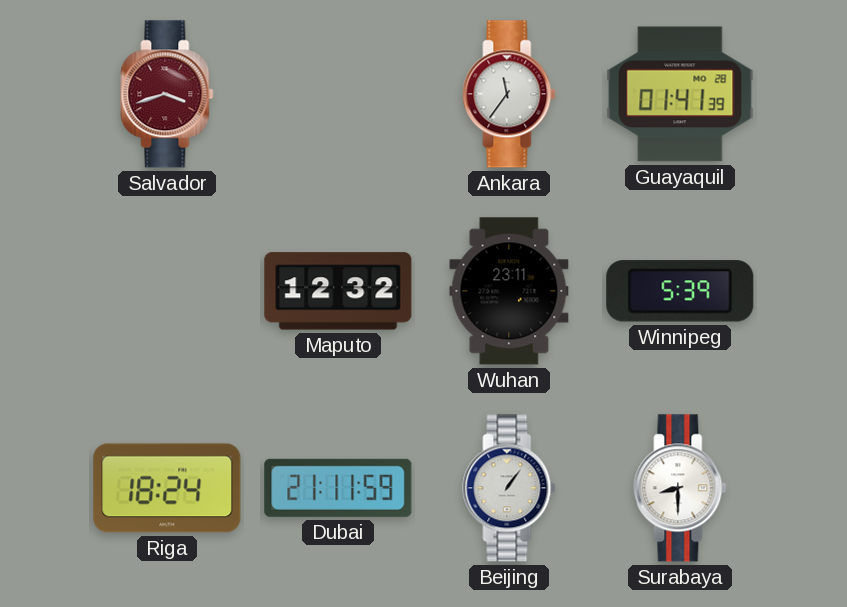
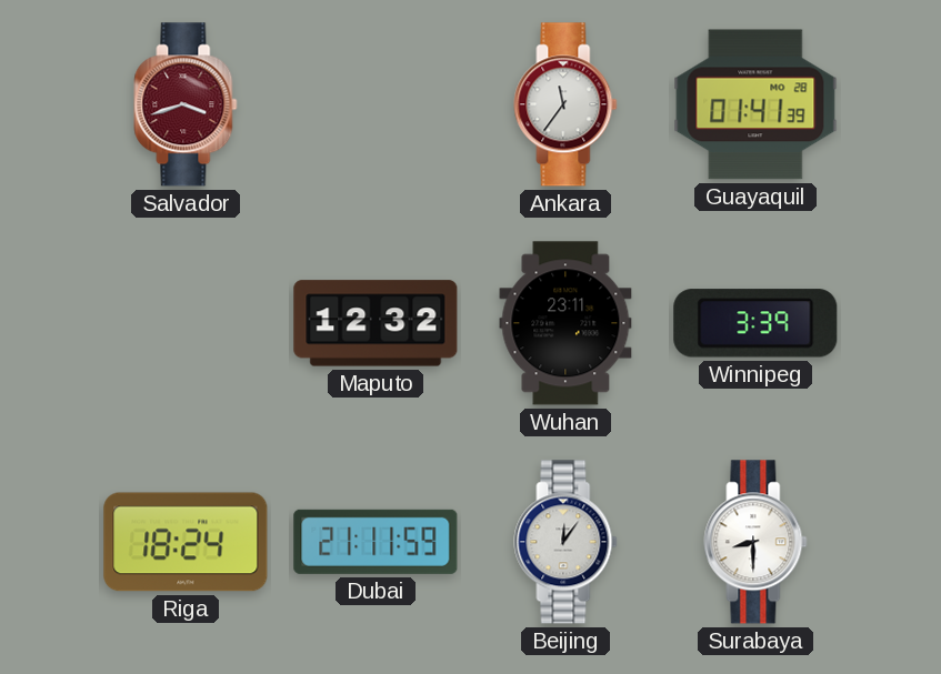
Winnipeg: 5:39 -> 3:39
Beijing: 1:06 -> 12:06
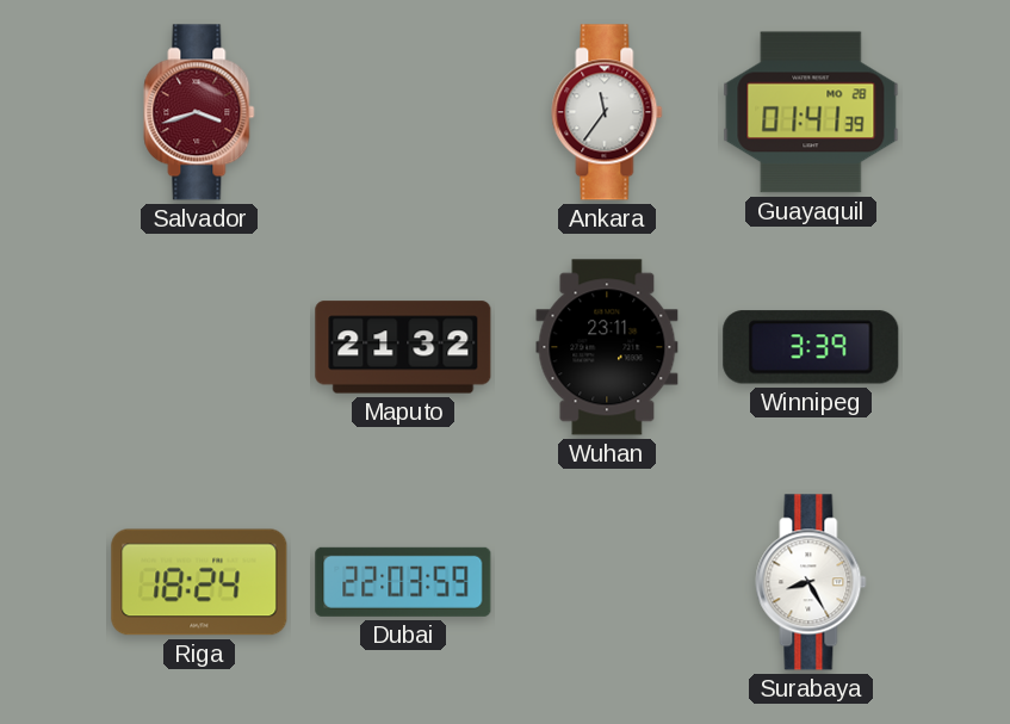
Maputo: 12:32 -> 21:32
Dubai: 21:11 -> 22:03
Beijing: 12:06 -> none
Surabaya: 8:30 -> 8:25
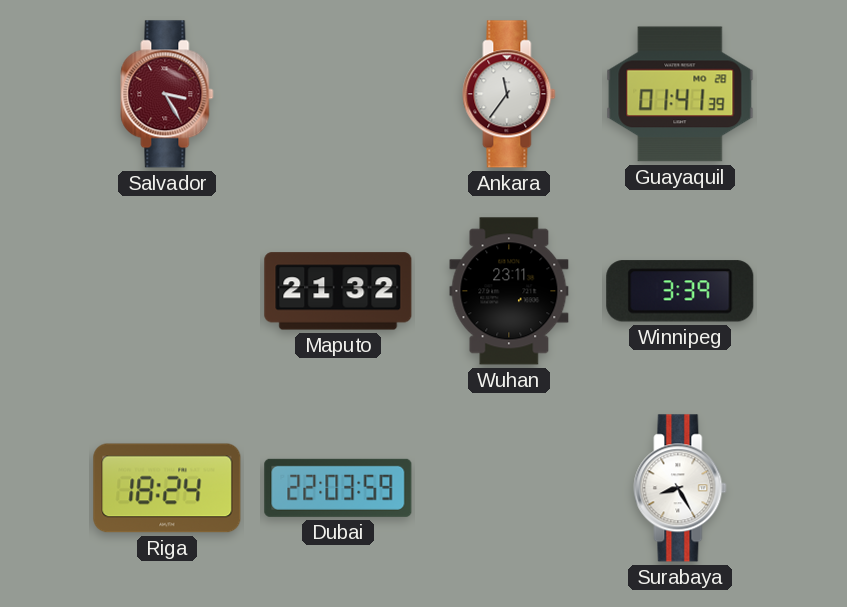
Salvador: 3:42 -> 3:25
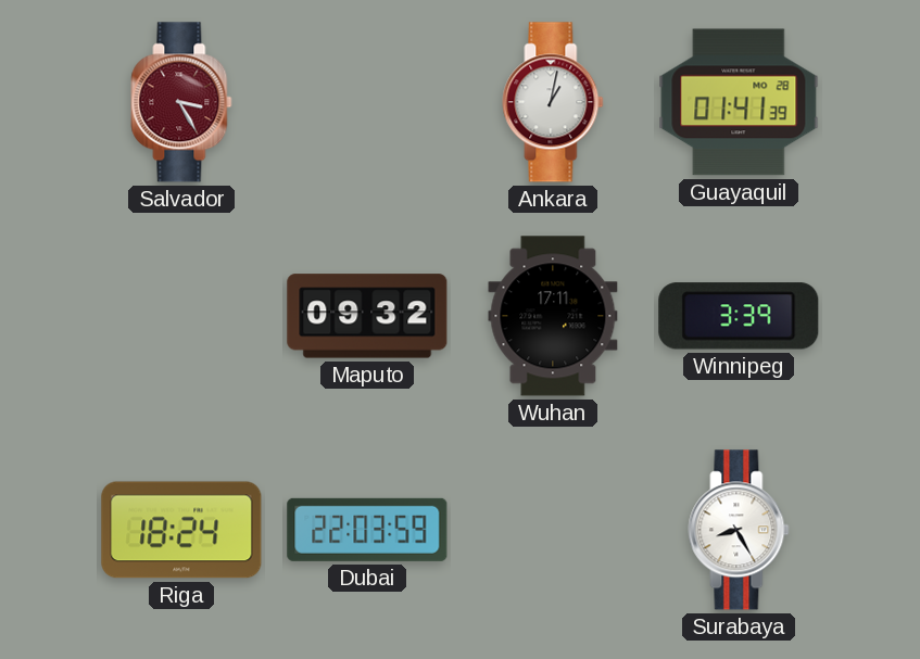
Ankara: 11:36 -> 1:02
Maputo: 21:32 -> 09:32
Wuhan: 23:11 -> 17:11
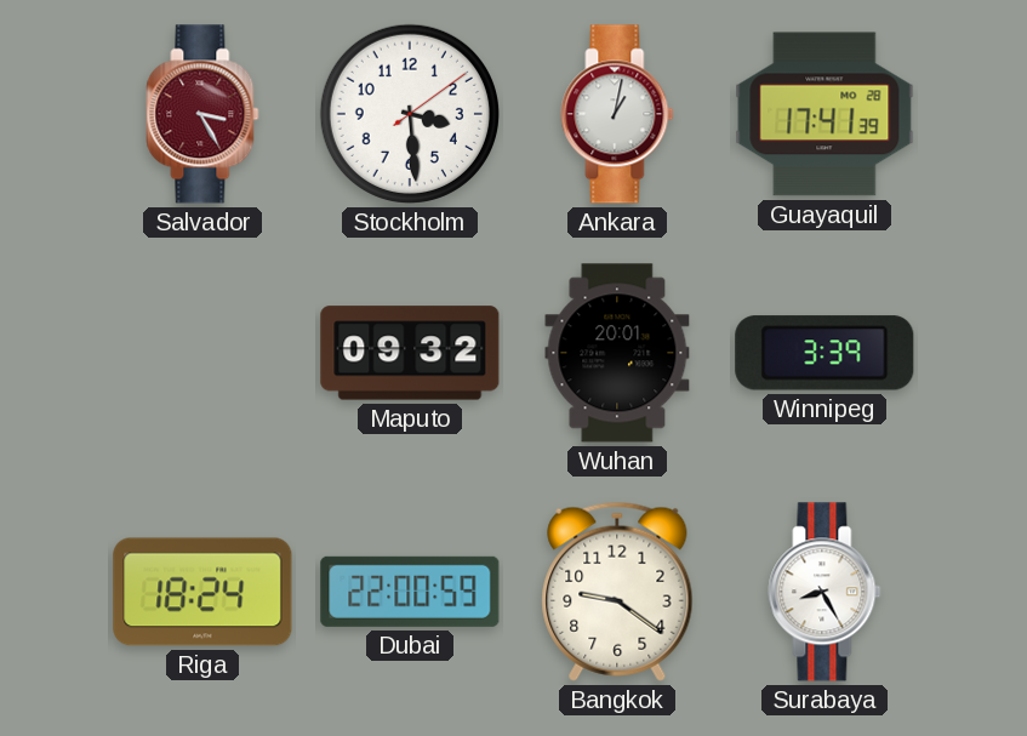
Stockholm: none -> 3:29
Guayaquil: 01:41 -> 17:41
Wuhan: 17:11 -> 20:01
Dubai: 22:03 -> 22:00
Bangkok: none -> 9:21
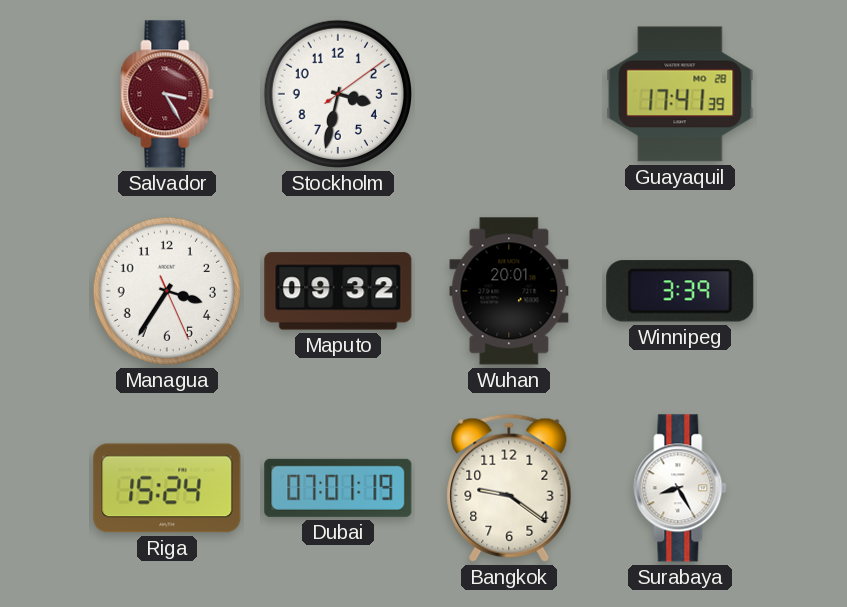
Stockholm: 3:29 -> 3:32
Ankara: 1:02 -> none
Managua: none -> 3:35
Riga: 18:24 -> 15:24
Dubai: 22:00 -> 07:01
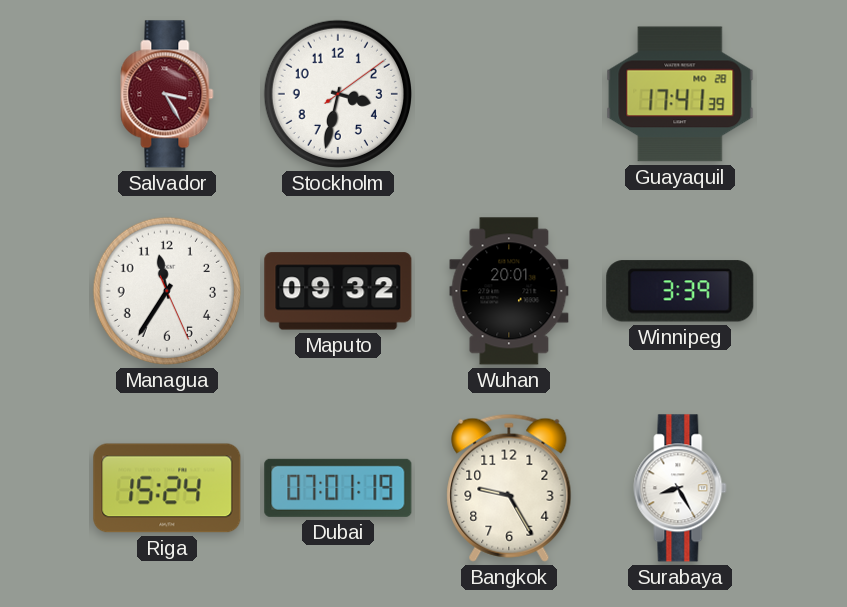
Managua: 3:35 -> 11:35
Bangkok: 9:21 -> 9:25
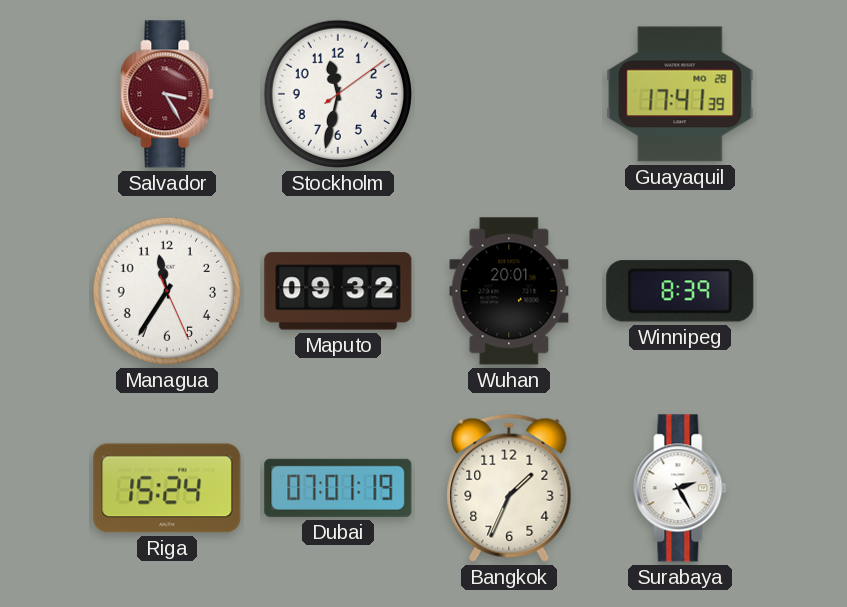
Stockholm: 3:32 -> 11:32
Winnipeg: 3:39 -> 8:39
Bangkok: 9:25 -> 1:34
Surabaya: 8:25 -> 2:25
